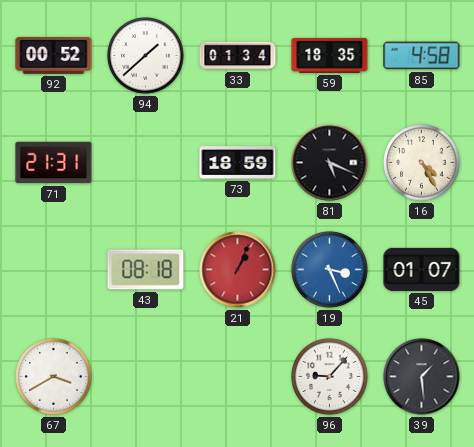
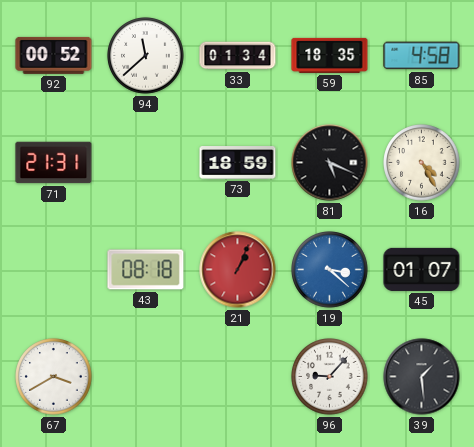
94: 1:38 -> 11:38
19: 3:26 -> 3:22
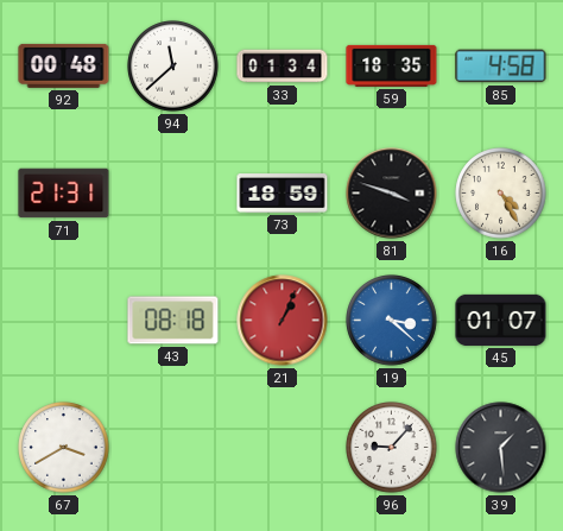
92: 00:52 -> 00:48
81: 5:19 -> 3:48
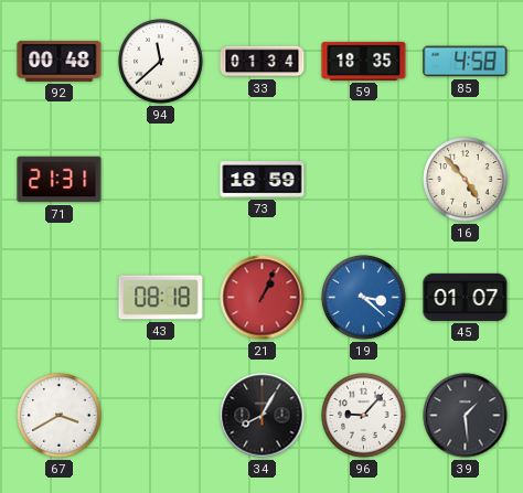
81: 3:48 -> none
16: 4:25 -> 4:53
34: none -> 8:05
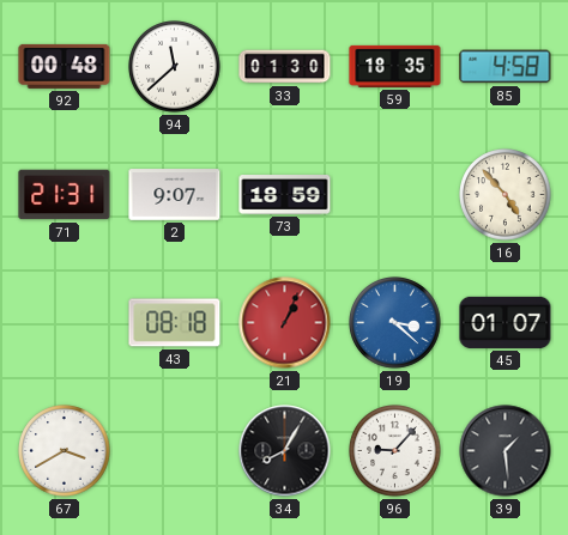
33: 01:34 -> 01:30
2: none -> 9:07
